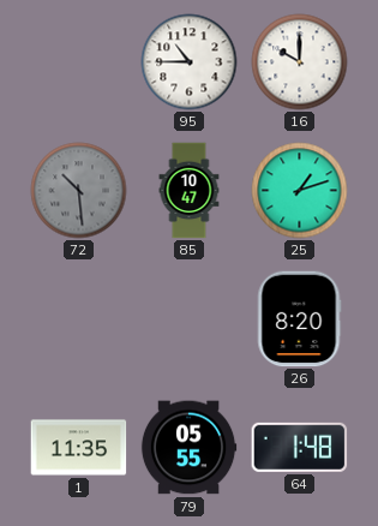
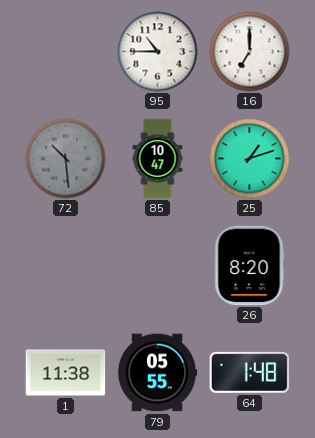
16: 10:00 -> 7:00
1: 11:35 -> 11:38
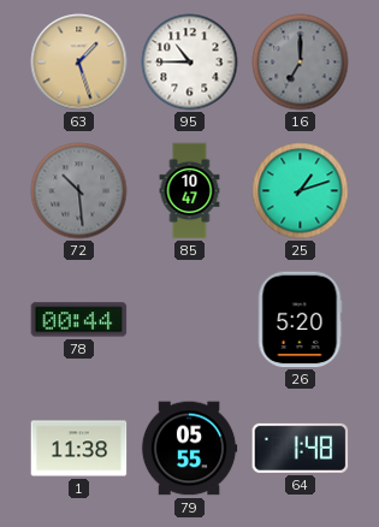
63: none -> 1:27
16 dial: white -> grey
78: none -> 00:44
26: 8:20 -> 5:20
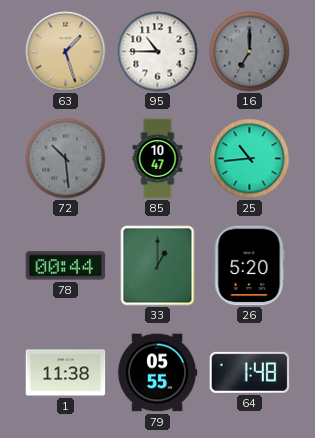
25: 1:12 -> 10:44
33: none -> 1:00
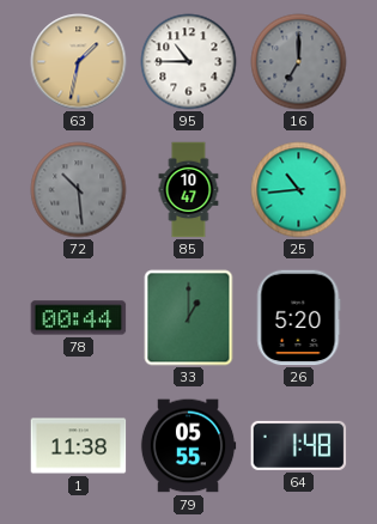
63: 1:27 -> 1:32
